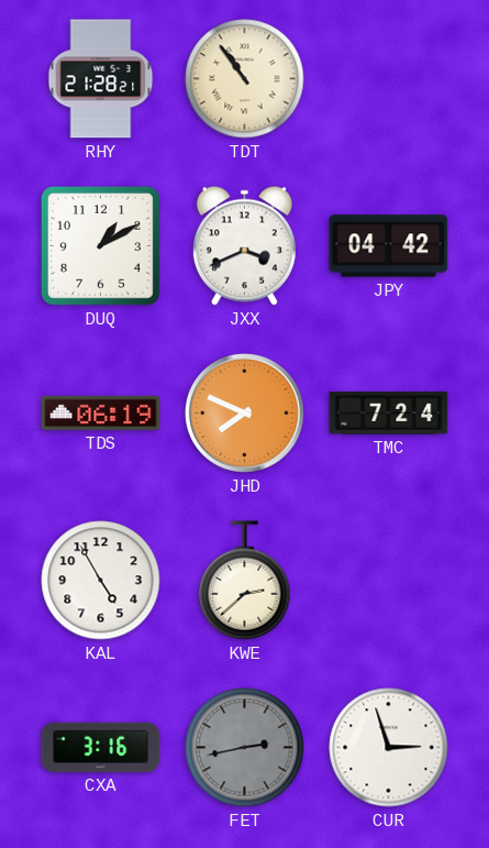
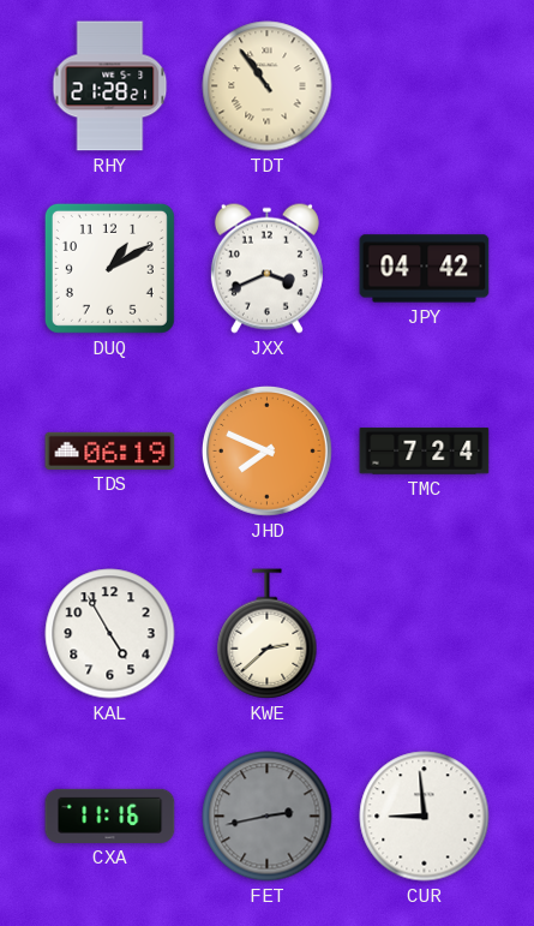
CXA: 3:16 -> 11:16
CUR: 2:57 -> 8:59
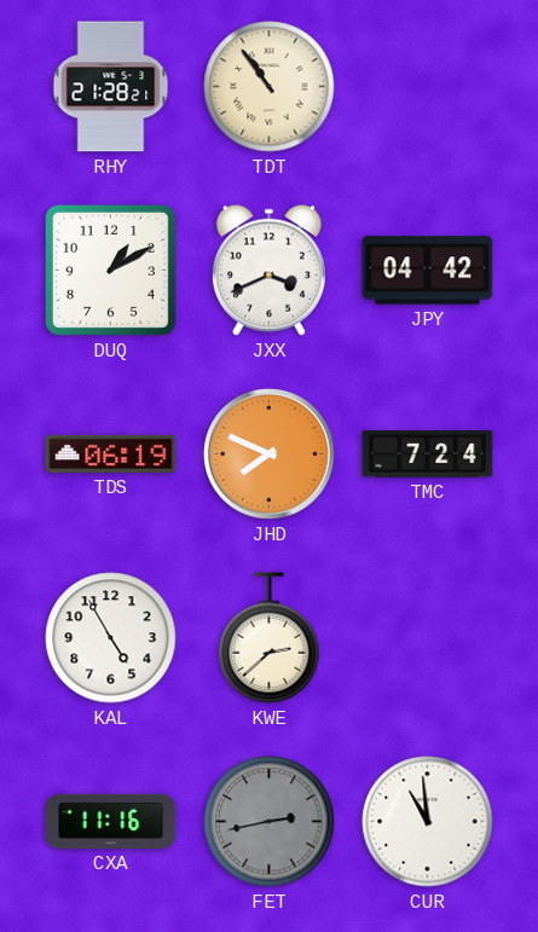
CUR: 8:59 -> 10:59
